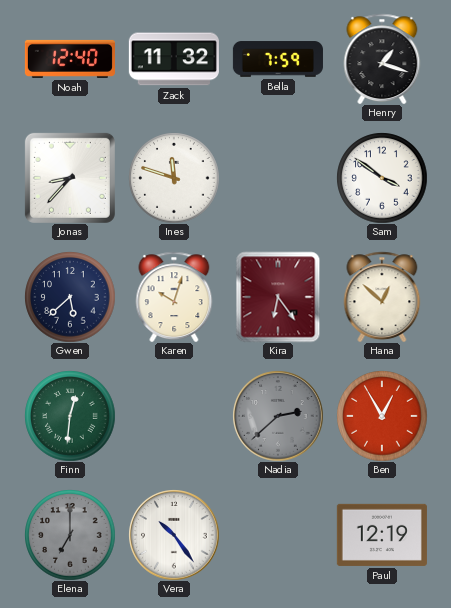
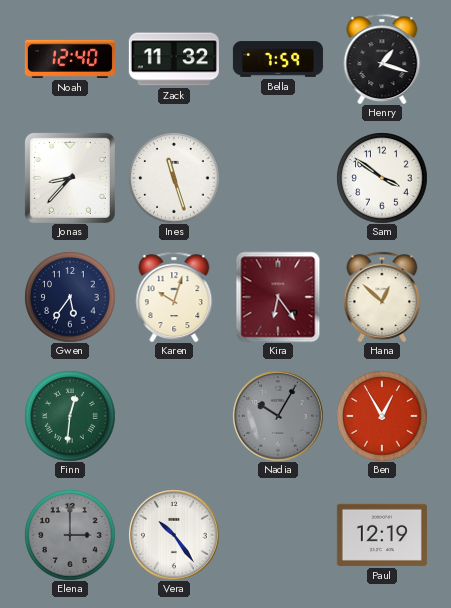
Ines: 11:48 -> 11:27
Gwen: 5:38 -> 5:36
Nadia: 2:38 -> 10:05
Elena: 7:00 -> 3:00
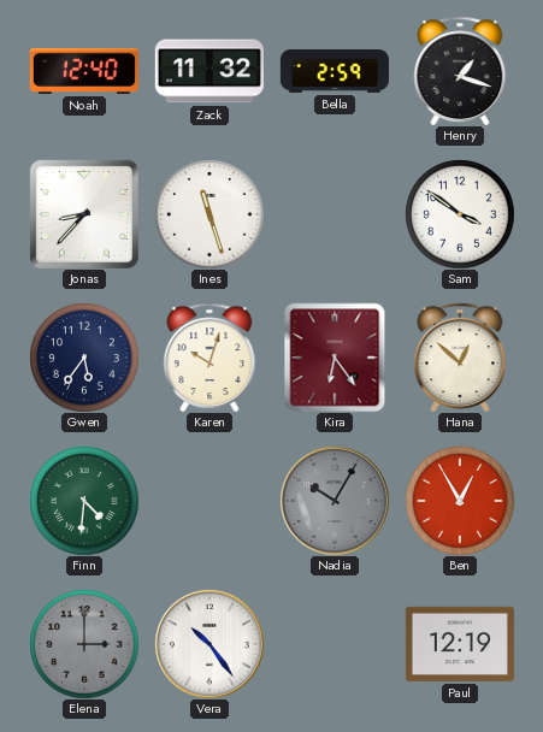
Bella: 7:59 -> 2:59
Finn: 12:31 -> 4:31
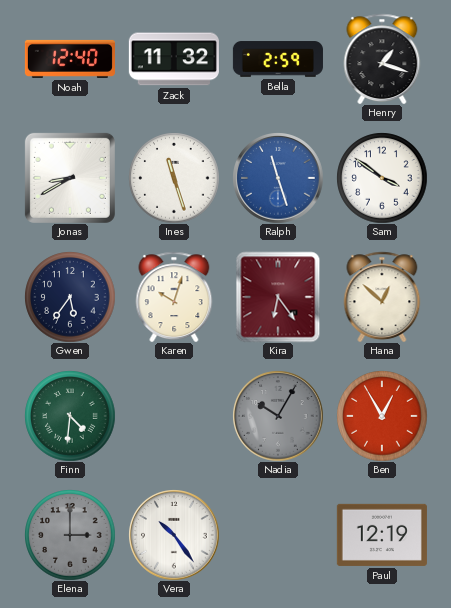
Jonas: 8:37 -> 8:40
Ralph: none -> 11:27
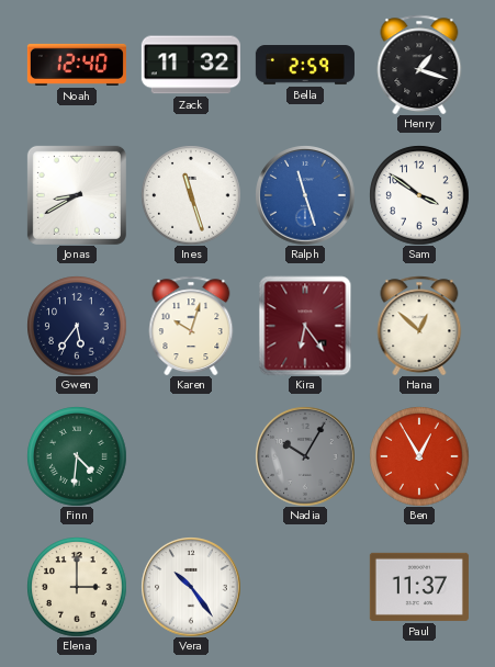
Elena dial: grey -> cream
Paul: 12:19 -> 11:37
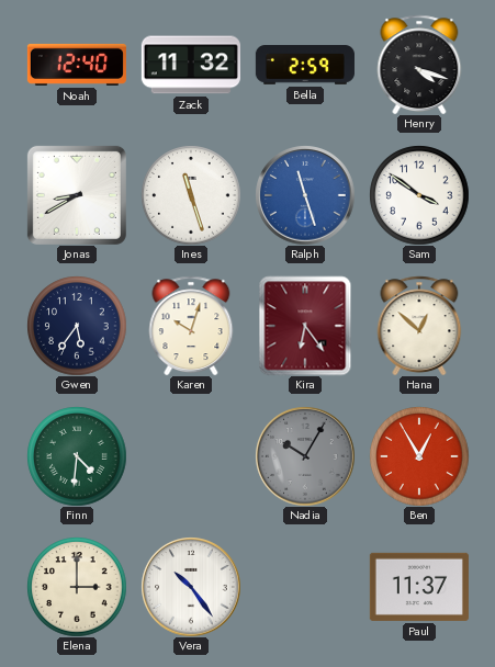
Henry: 1:18 -> 4:18
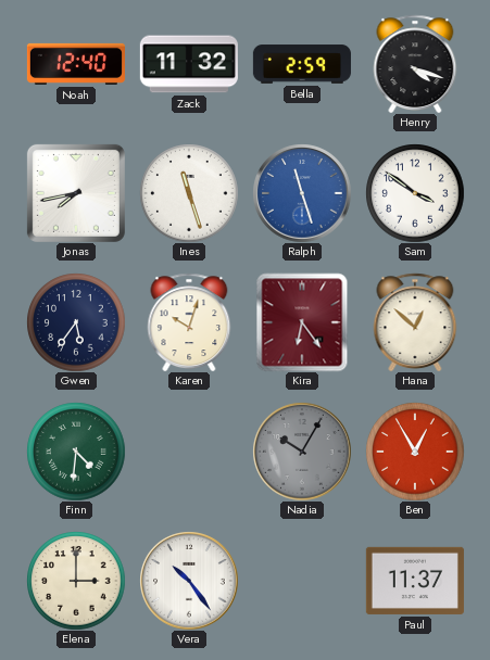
Jonas: 8:40 -> 7:43
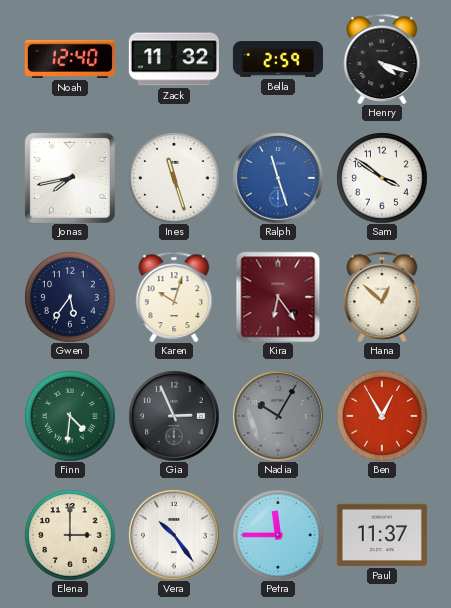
Gia: none -> 2:56
Petra: none -> 11:45
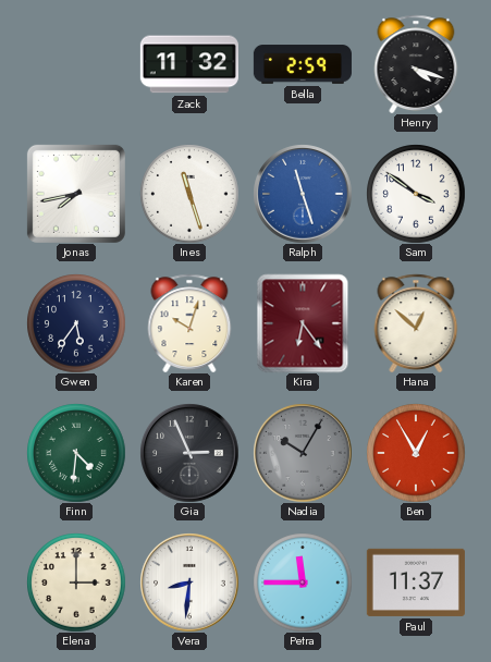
Noah: 12:40 -> none
Vera: 10:24 -> 8:31
